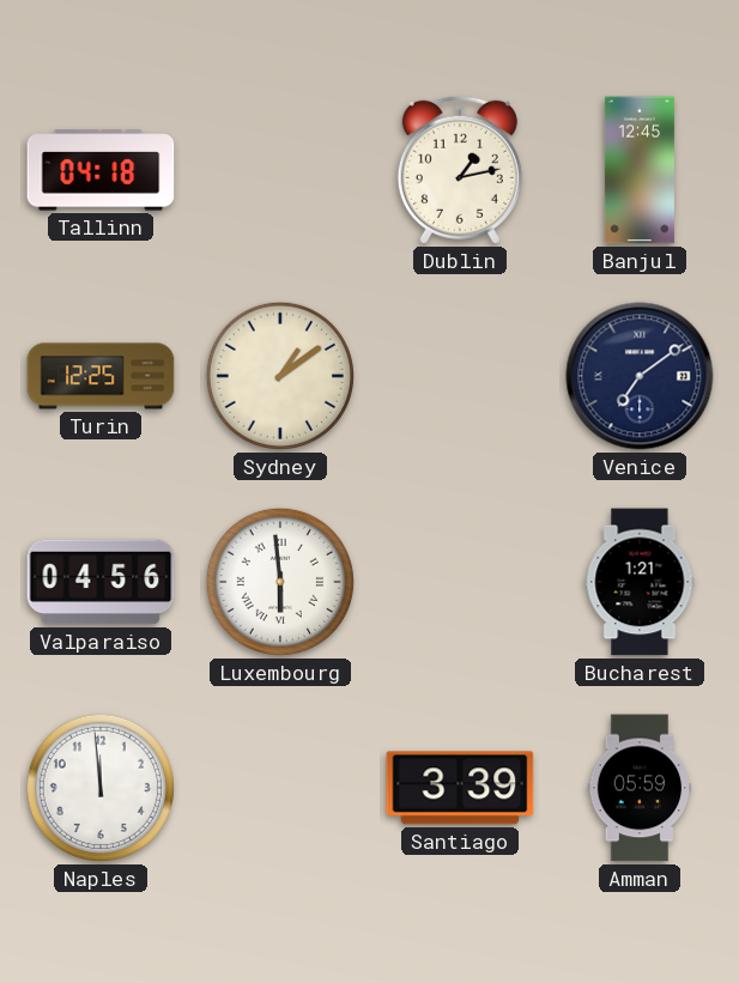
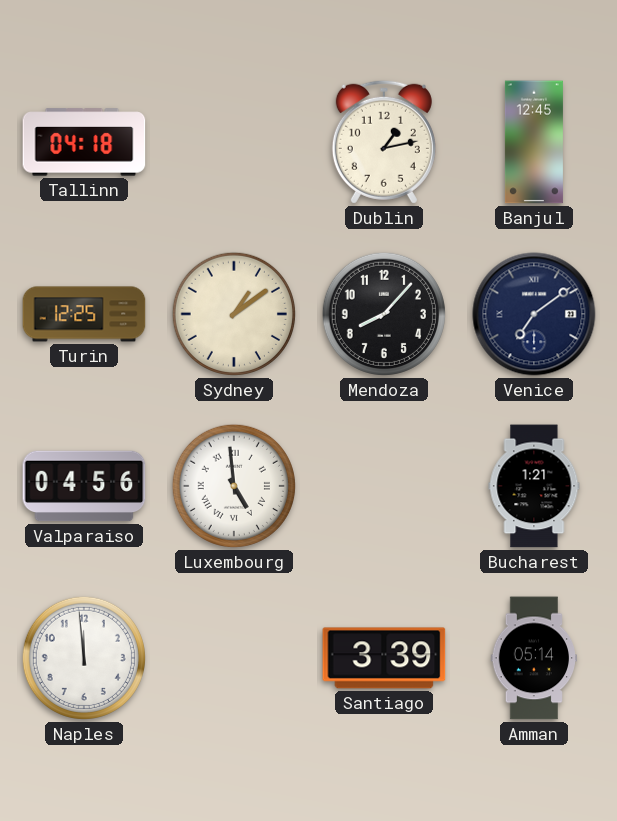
Mendoza: none -> 8:07
Luxembourg: 5:59 -> 4:59
Amman: 05:59 -> 05:14
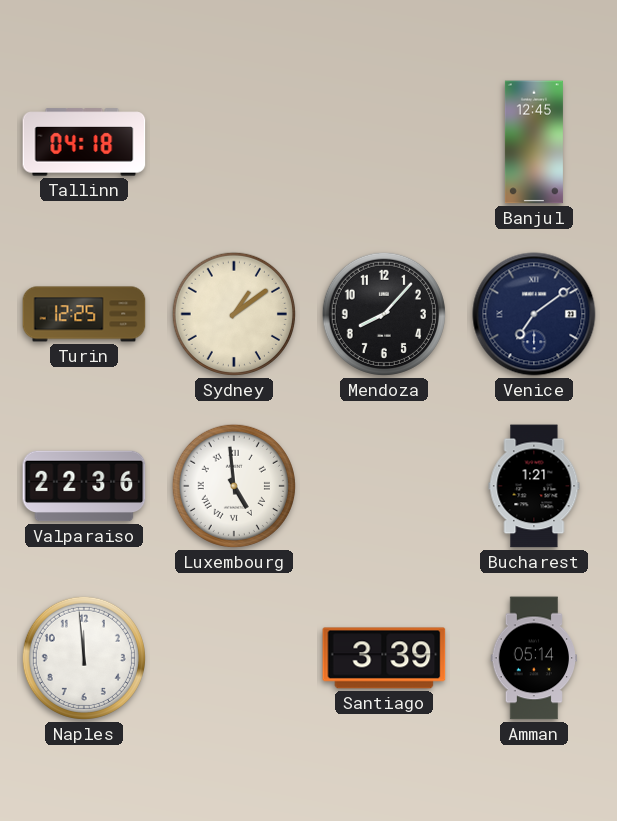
Dublin: 1:13 -> none
Valparaiso: 04:56 -> 22:36
